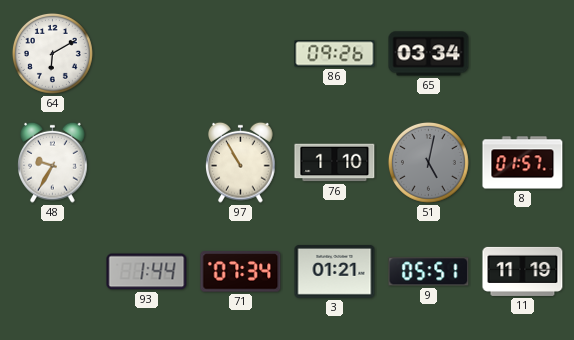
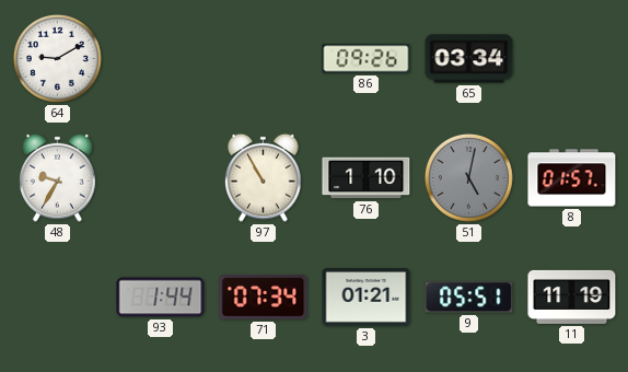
64: 6:10 -> 9:10
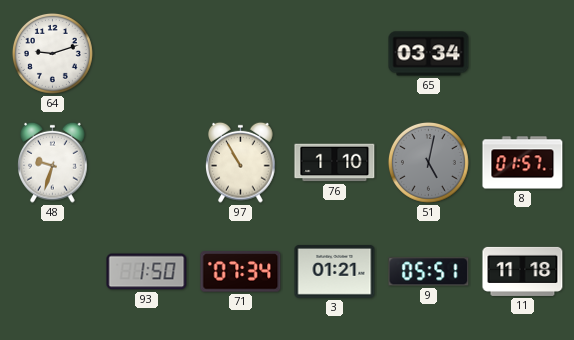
64: 9:10 -> 9:12
86: 09:26 -> none
48: 9:35 -> 9:33
93: 1:44 -> 1:50
11: 11:19 -> 11:18
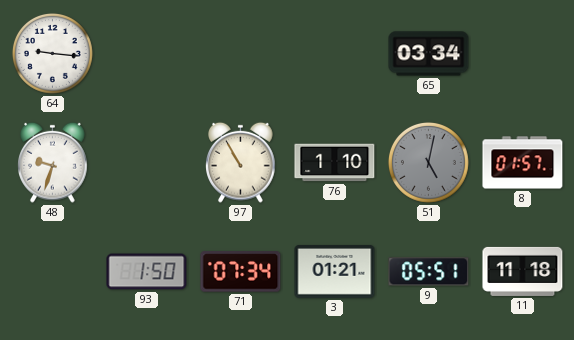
64: 9:12 -> 9:16
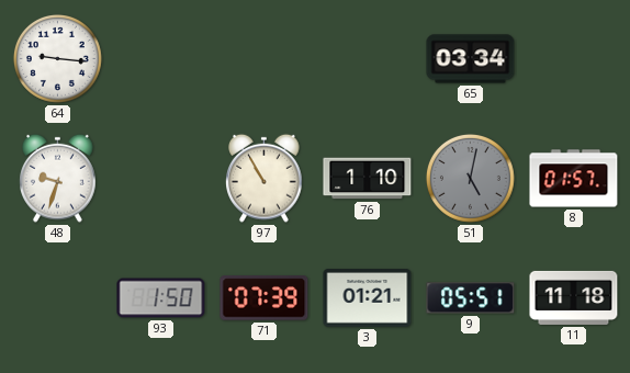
71: 07:34 -> 07:39
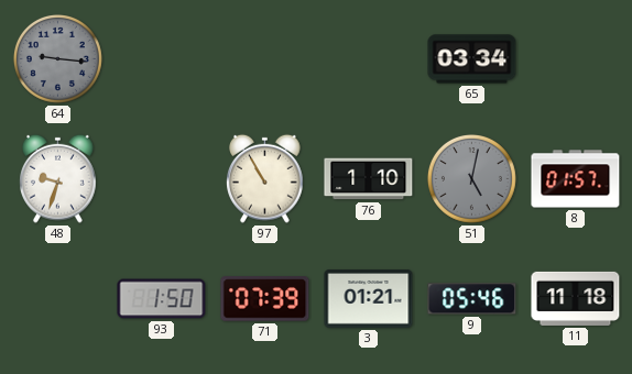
64 dial: white -> grey
9: 05:51 -> 05:46
